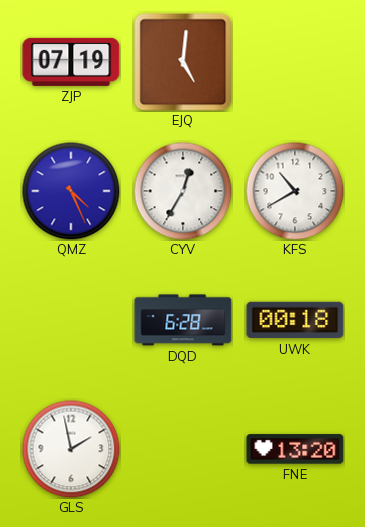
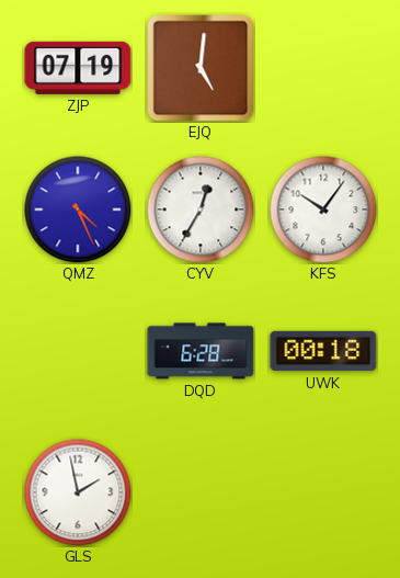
KFS: 10:40 -> 10:06
FNE: 13:20 -> none
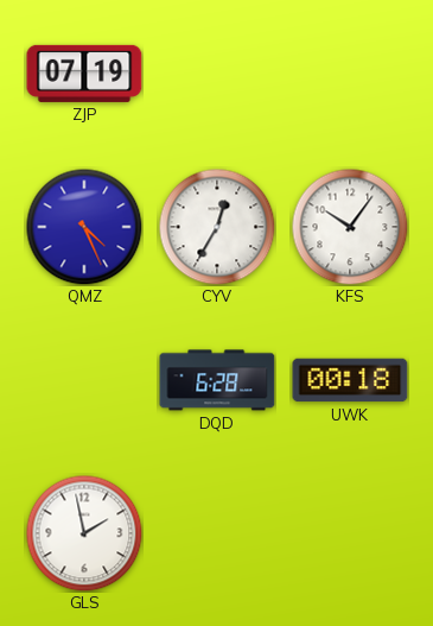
EJQ: 5:01 -> none
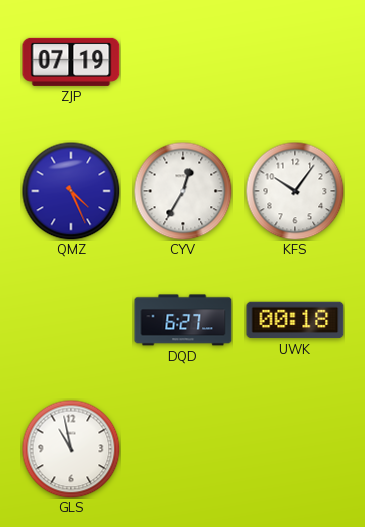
DQD: 6:28 -> 6:27
GLS: 1:58 -> 10:58
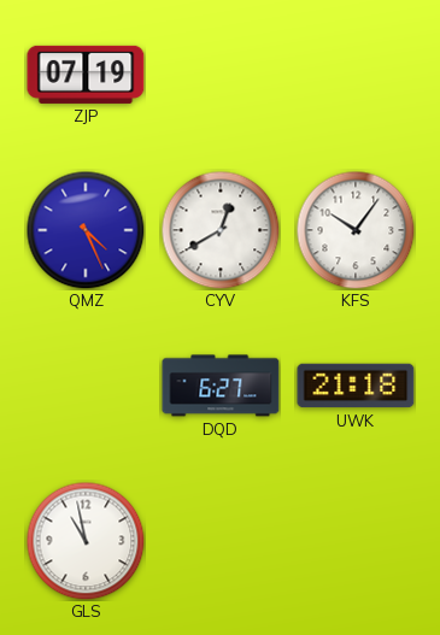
CYV: 12:35 -> 12:40
UWK: 00:18 -> 21:18
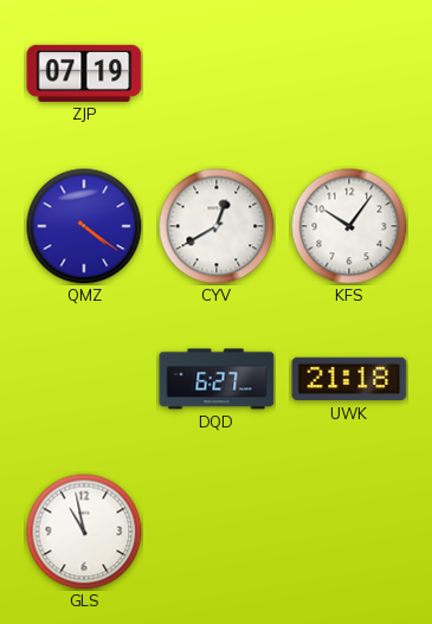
QMZ: 4:26 -> 4:21
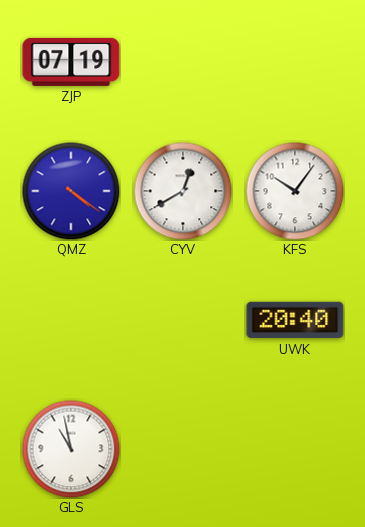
DQD: 6:27 -> none
UWK: 21:18 -> 20:40
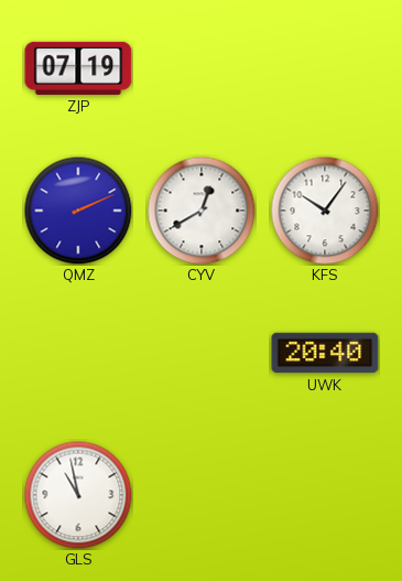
QMZ: 4:21 -> 2:11
